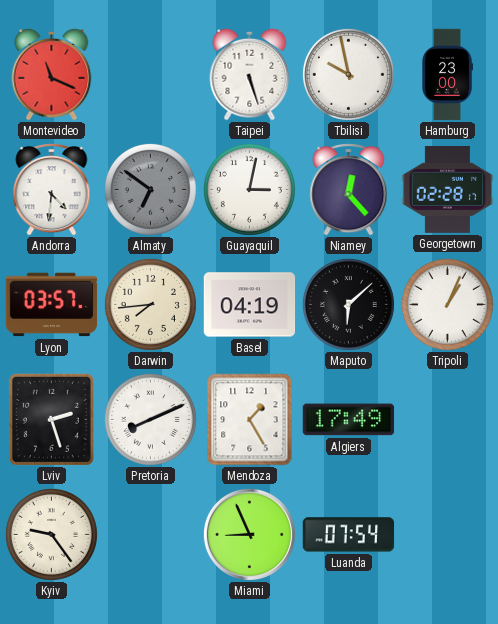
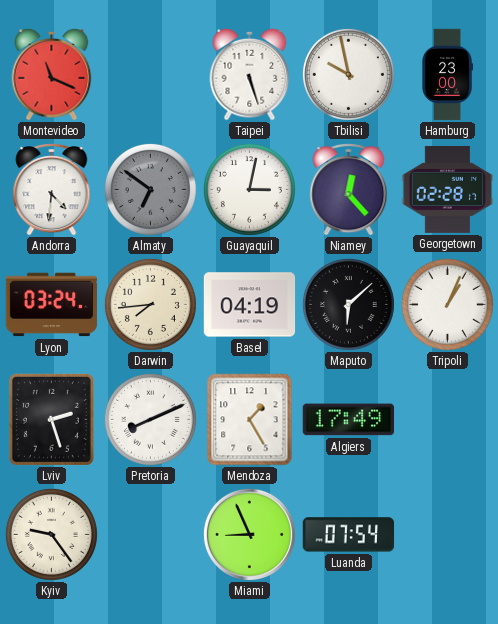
Lyon: 03:57 -> 03:24
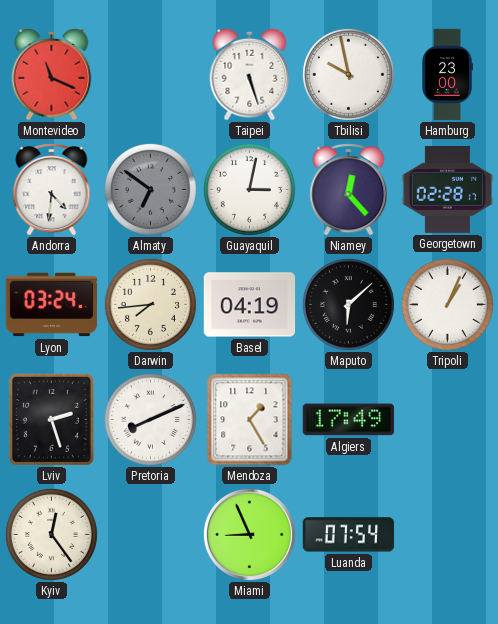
Kyiv: 9:24 -> 12:24
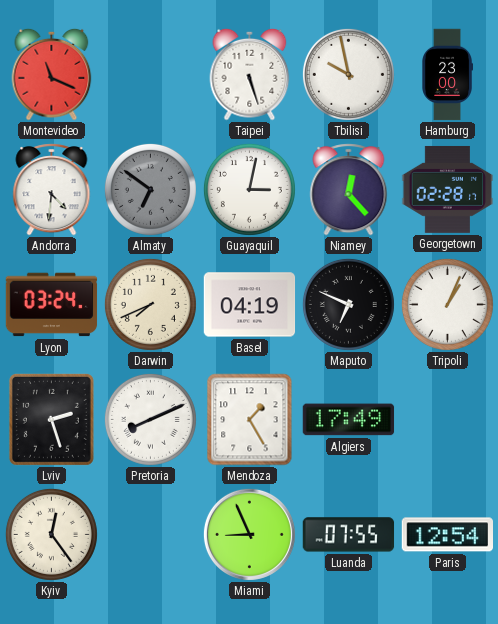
Darwin: 7:44 -> 7:41
Maputo: 6:08 -> 6:49
Luanda: 07:54 -> 07:55
Paris: none -> 12:54
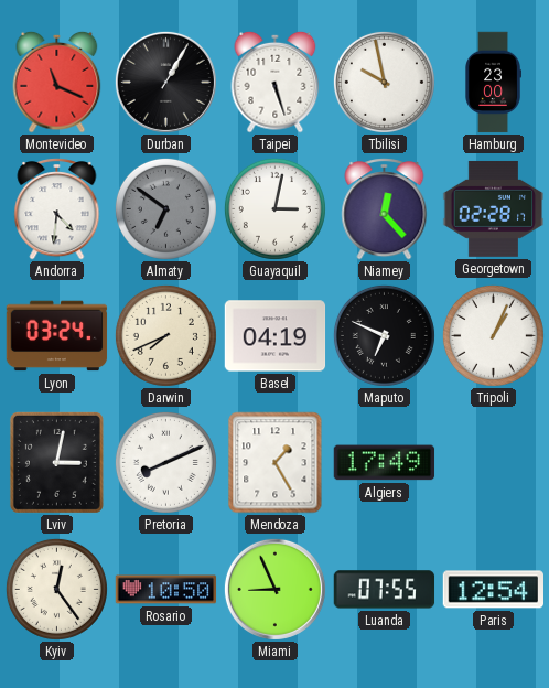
Durban: none -> 1:05
Lviv: 2:27 -> 3:02
Rosario: none -> 10:50
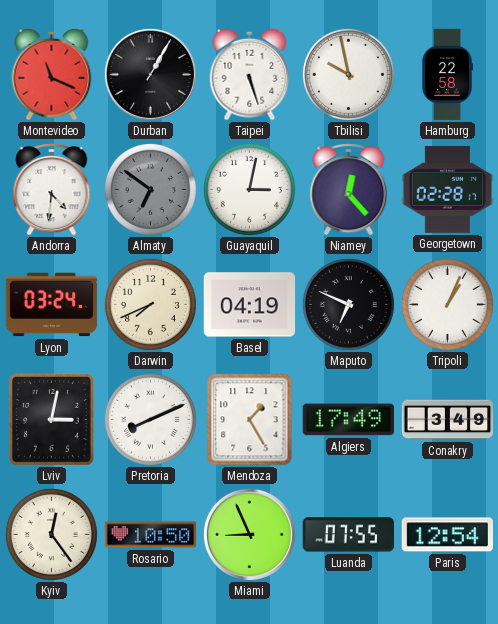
Hamburg: 23:00 -> 22:58
Conakry: none -> 3:49
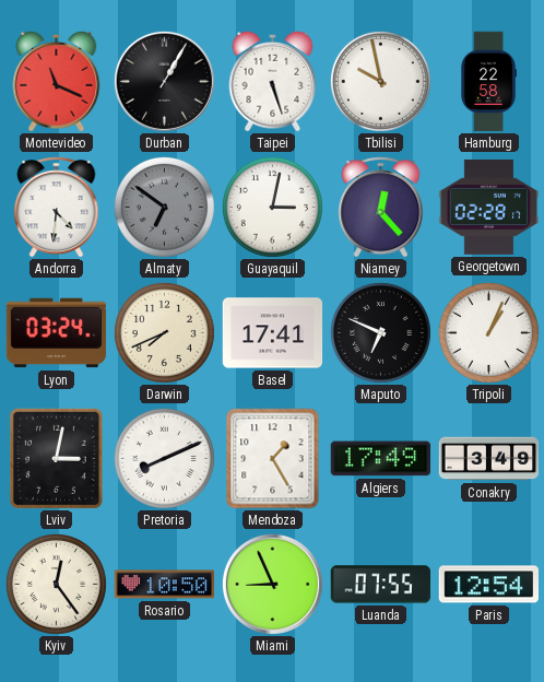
Basel: 04:19 -> 17:41
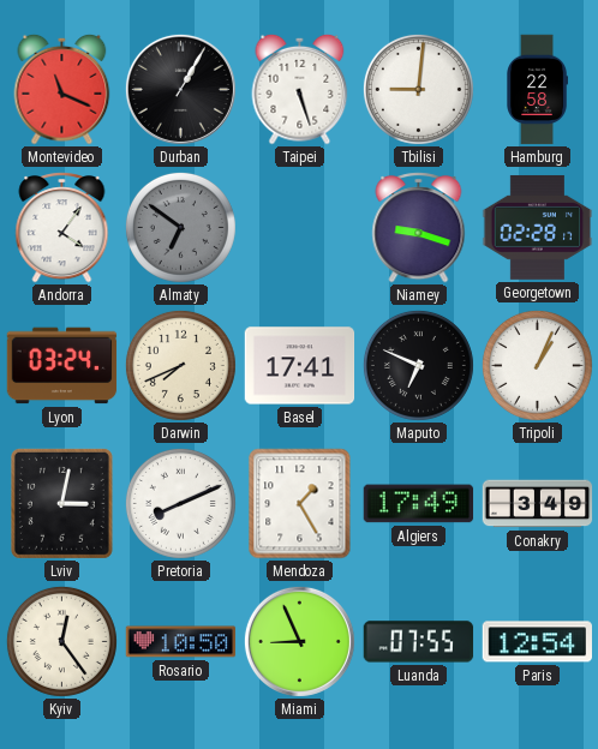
Tbilisi: 9:58 -> 9:01
Andorra: 4:31 -> 4:06
Guayaquil: 3:02 -> none
Niamey: 12:23 -> 9:18
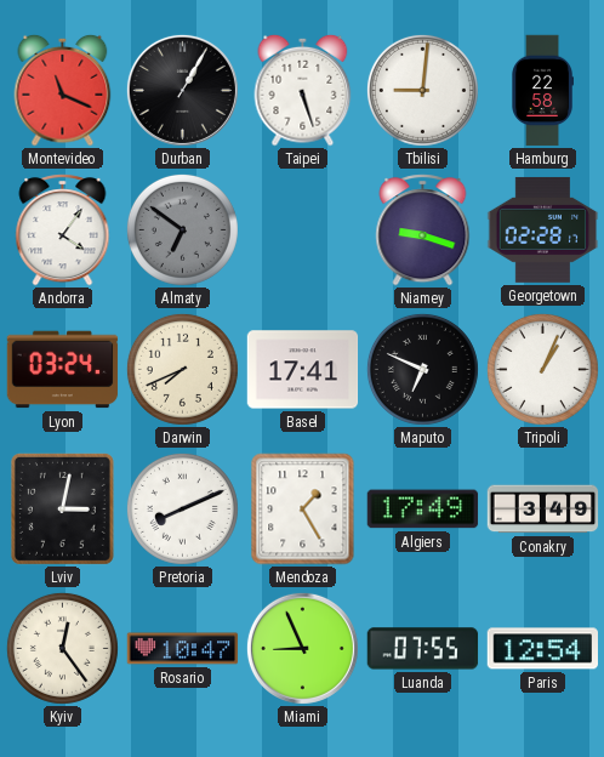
Rosario: 10:50 -> 10:47
